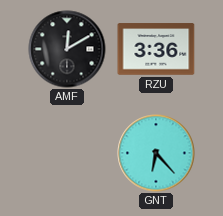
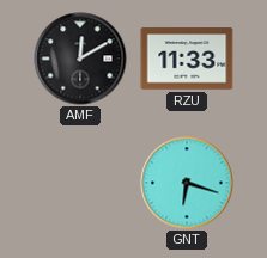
RZU: 3:36 -> 11:33
GNT: 6:23 -> 6:18
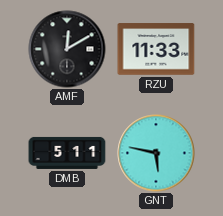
DMB: none -> 5:11
GNT: 6:18 -> 5:47
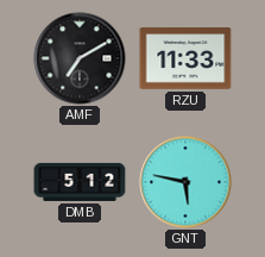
AMF: 12:10 -> 7:10
DMB: 5:11 -> 5:12
